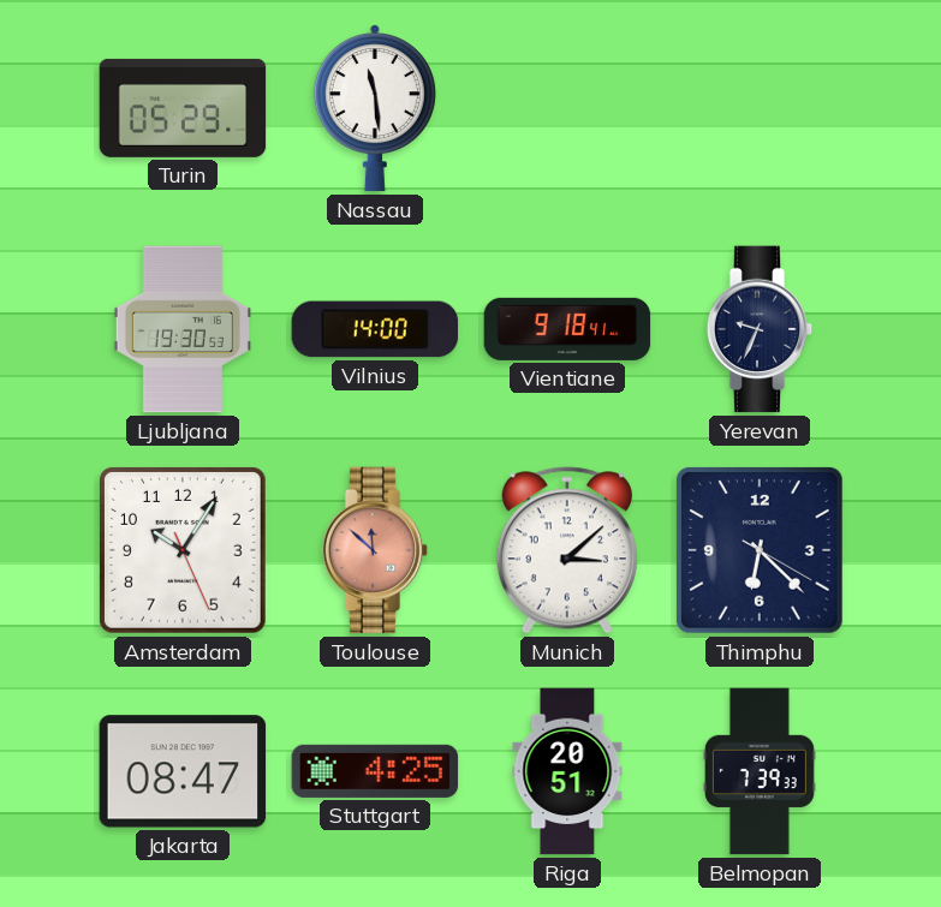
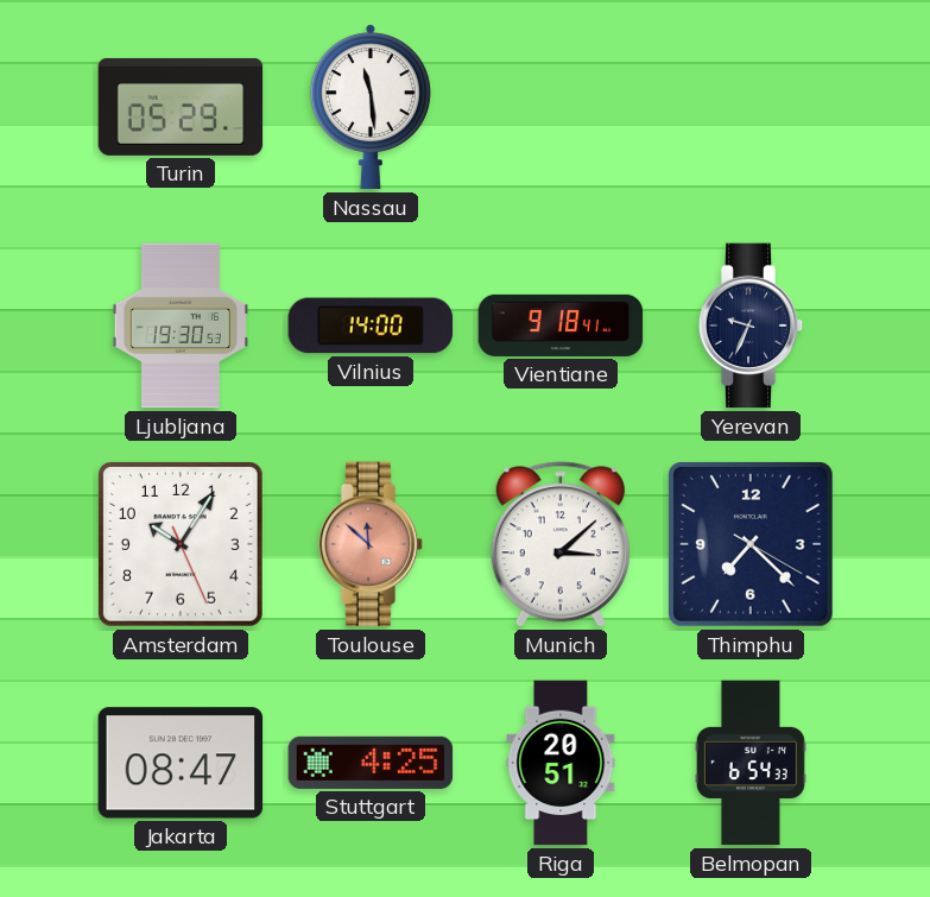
Thimphu: 6:22 -> 7:22
Belmopan: 7:39 -> 6:54
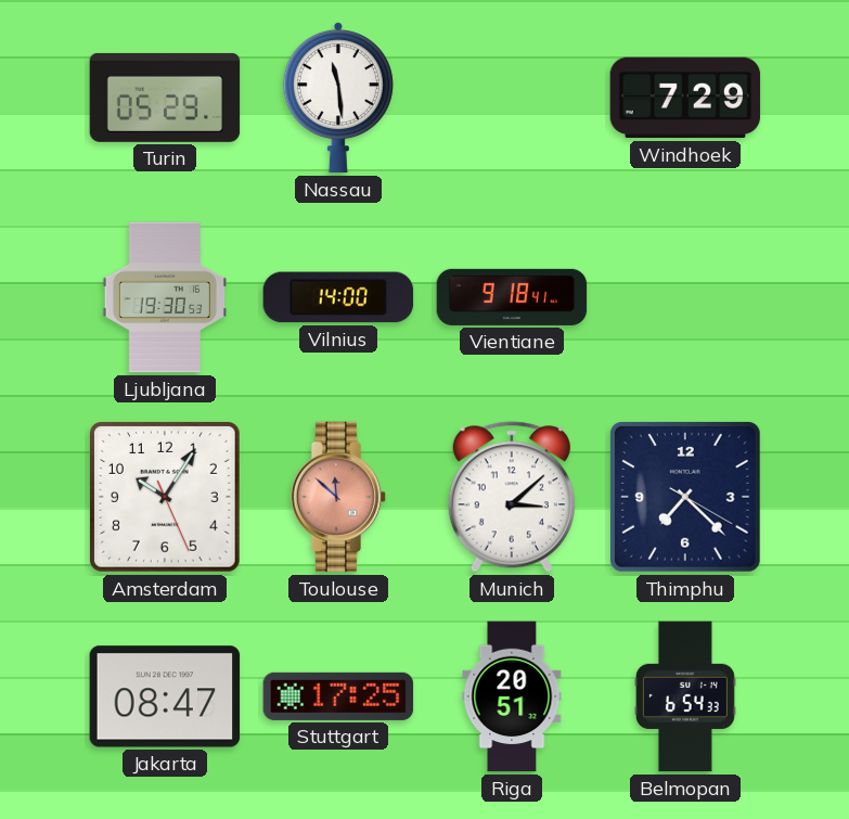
Windhoek: none -> 7:29
Yerevan: 9:34 -> none
Stuttgart: 4:25 -> 17:25
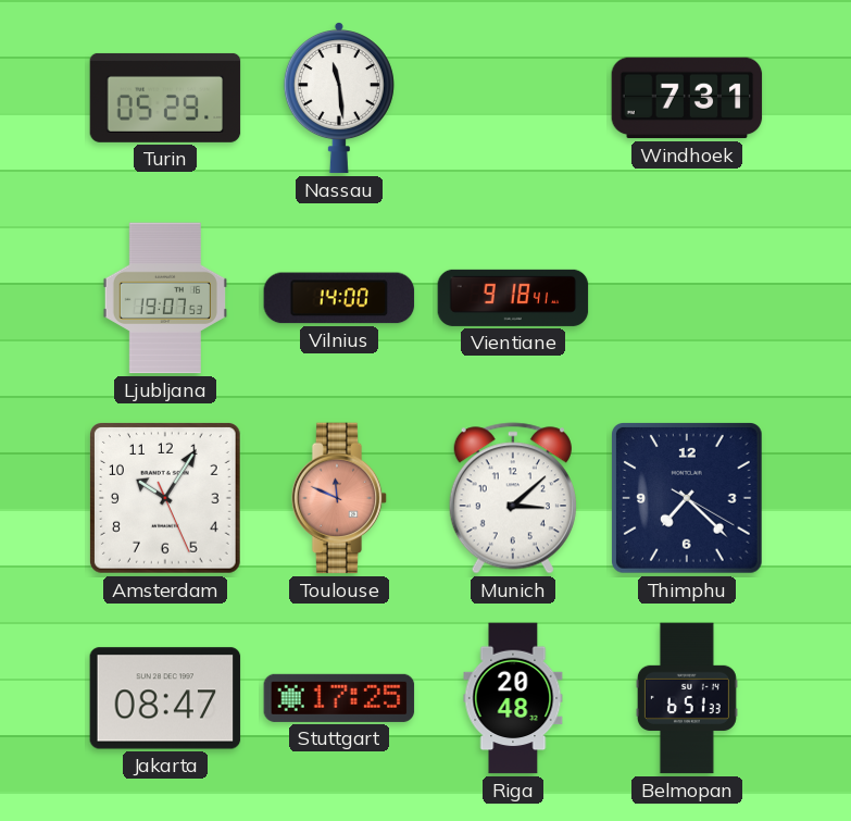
Windhoek: 7:29 -> 7:31
Ljubljana: 19:30 -> 19:07
Toulouse: 11:52 -> 11:49
Riga: 20:51 -> 20:48
Belmopan: 6:54 -> 6:51
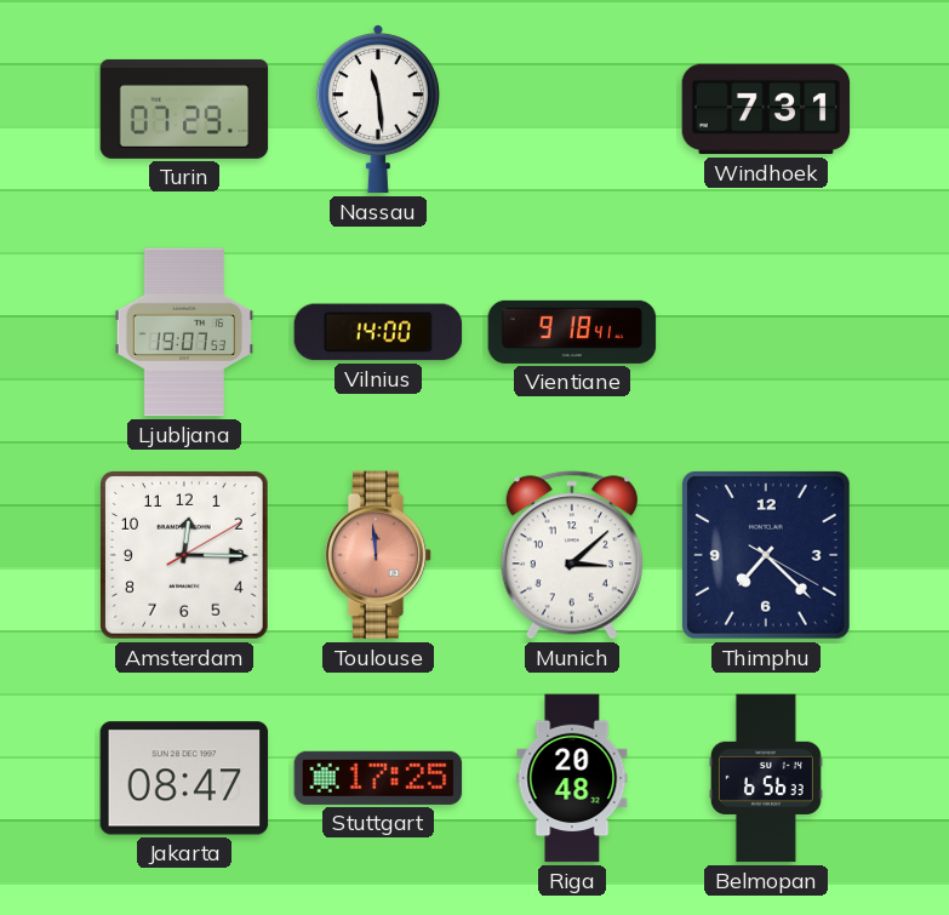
Turin: 05:29 -> 07:29
Amsterdam: 10:05 -> 12:15
Toulouse: 11:49 -> 11:59
Belmopan: 6:51 -> 6:56
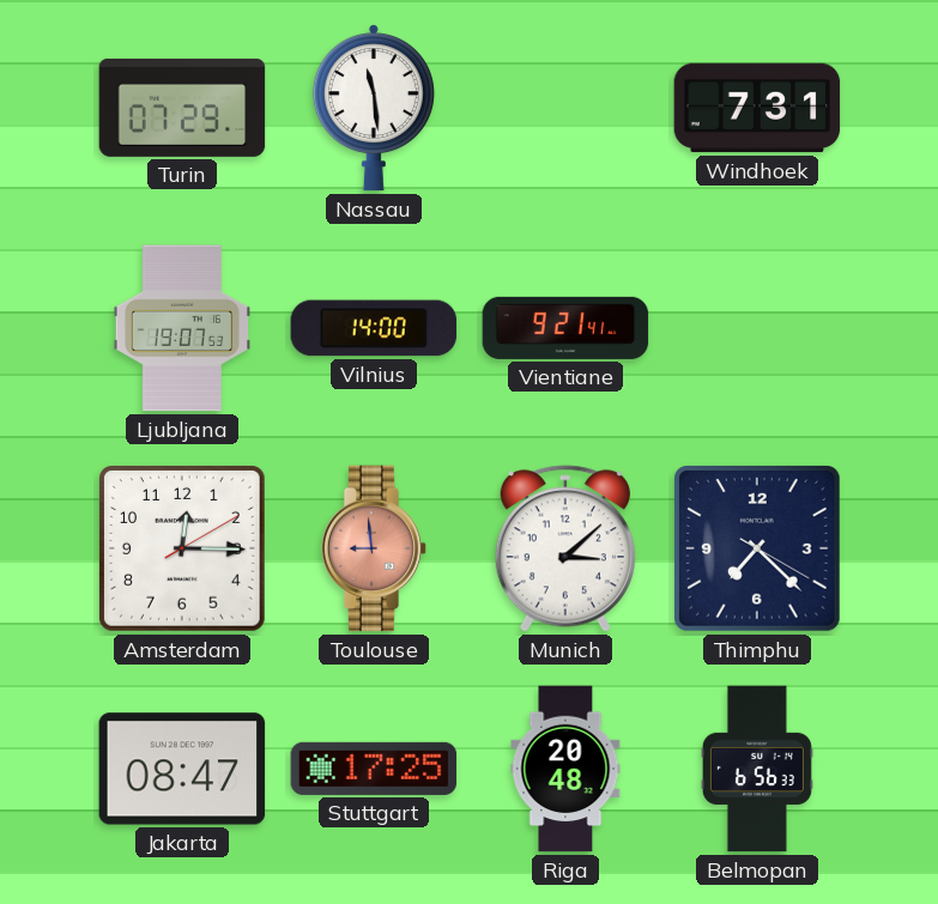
Vientiane: 9:18 -> 9:21
Toulouse: 11:59 -> 8:59
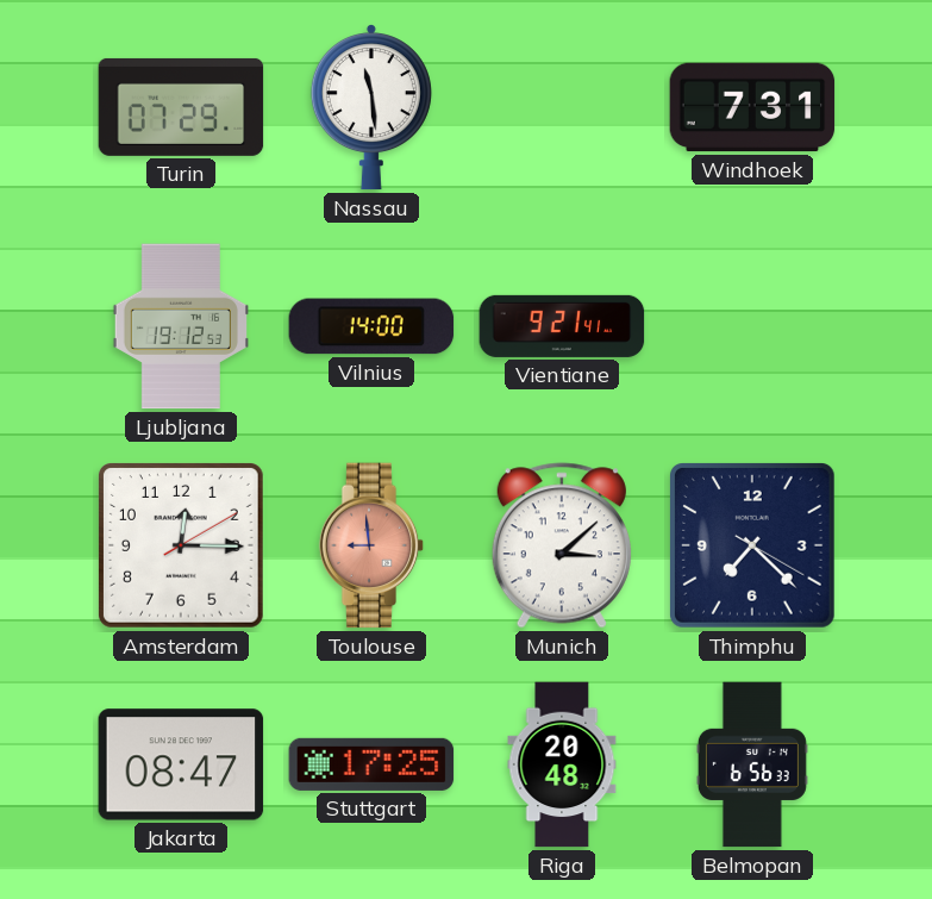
Ljubljana: 19:07 -> 19:12
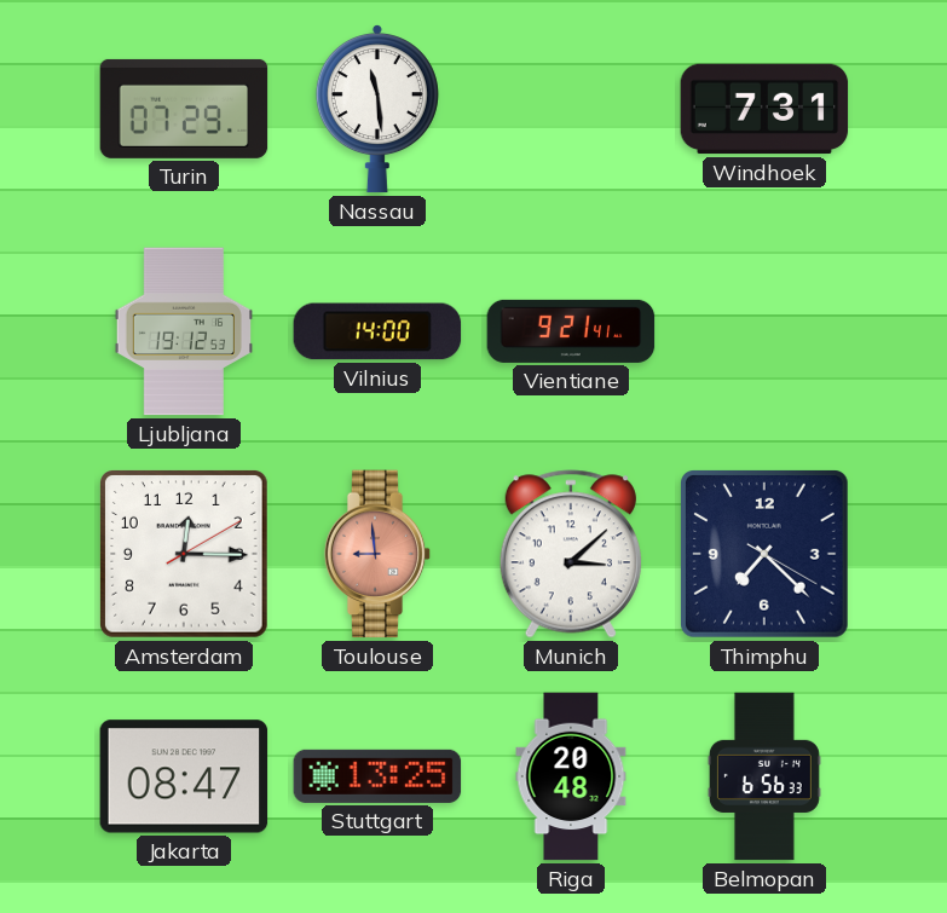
Stuttgart: 17:25 -> 13:25
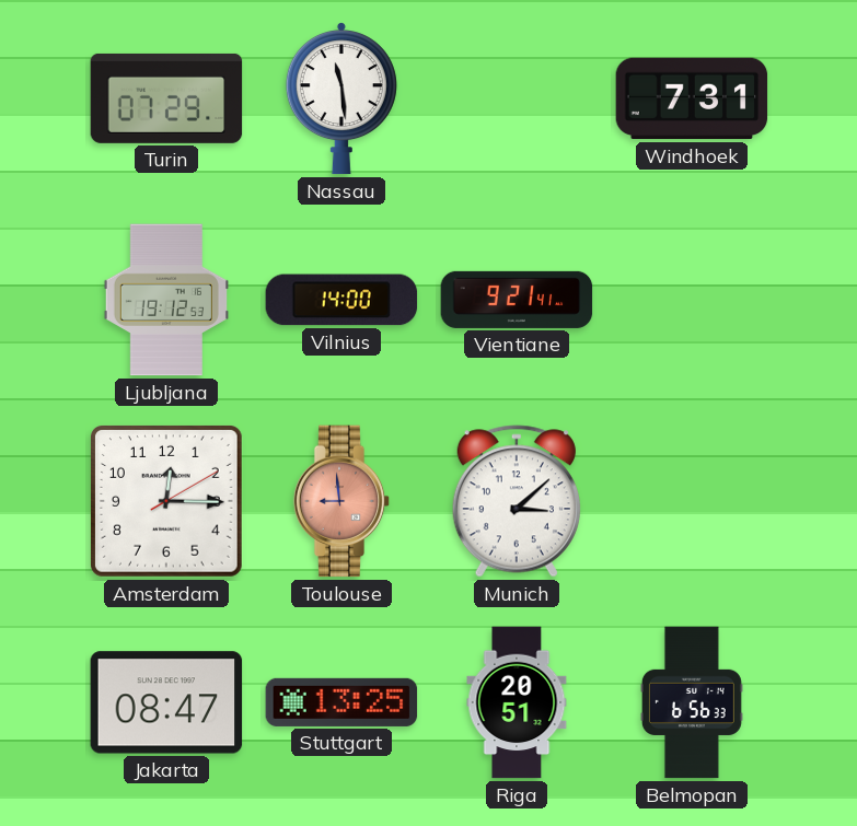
Thimphu: 7:22 -> none
Riga: 20:48 -> 20:51
